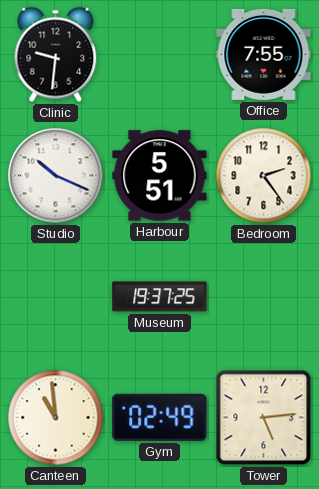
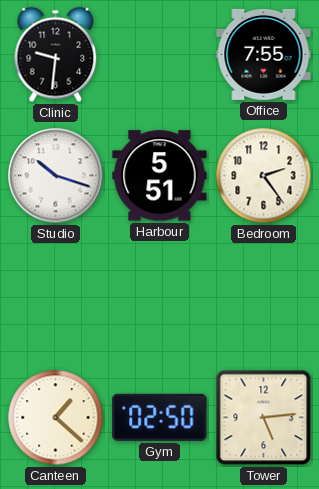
Studio: 10:19 -> 10:18
Museum: 19:37 -> none
Canteen: 10:59 -> 1:22
Gym: 02:49 -> 02:50
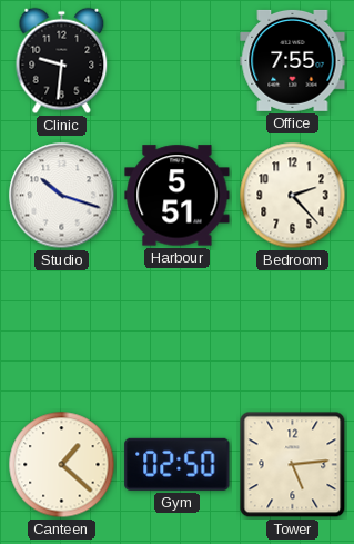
Bedroom: 2:24 -> 2:23
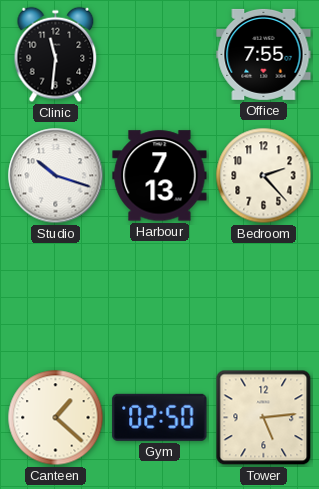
Clinic: 9:31 -> 11:31
Harbour: 5:51 -> 7:13
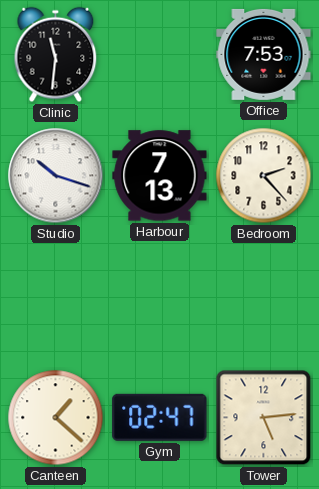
Office: 7:55 -> 7:53
Gym: 02:50 -> 02:47
